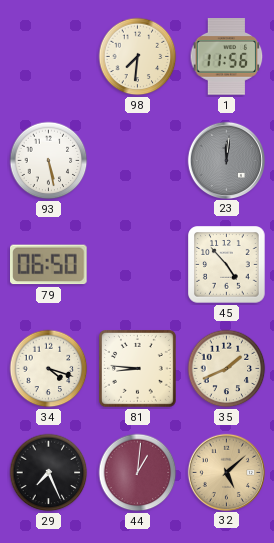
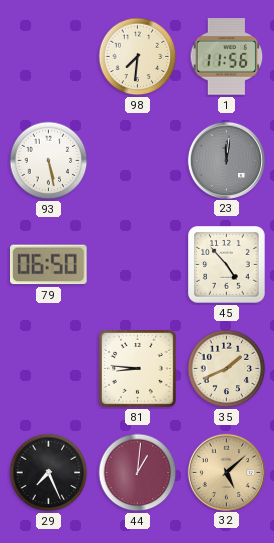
34: 4:18 -> none
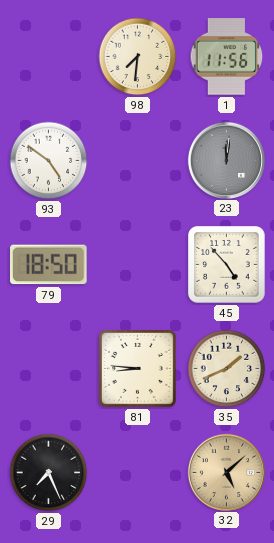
93: 5:28 -> 4:51
79: 06:50 -> 18:50
44: 1:01 -> none
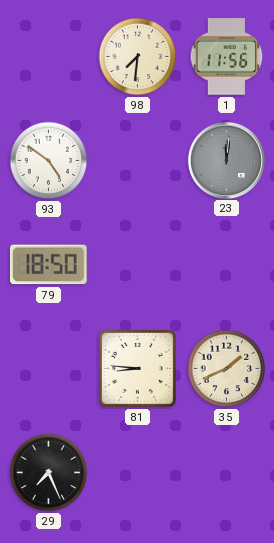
45: 4:53 -> none
32: 5:08 -> none
